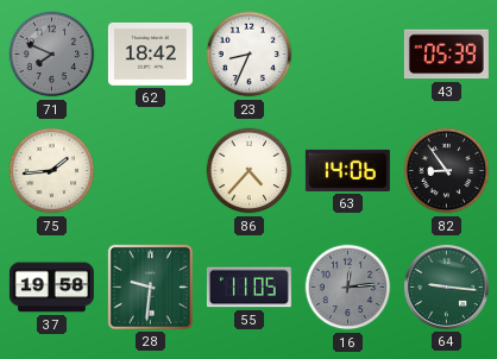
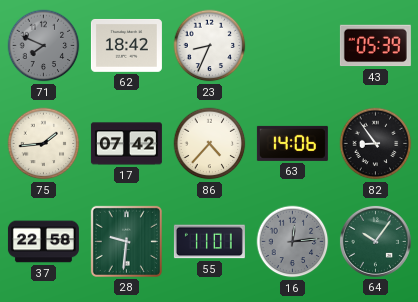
17: none -> 07:42
37: 19:58 -> 22:58
55: 11:05 -> 11:01
64: 9:16 -> 10:06
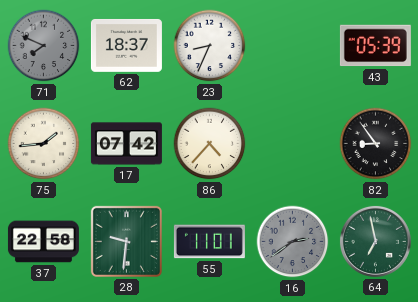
62: 18:42 -> 18:37
63: 14:06 -> none
16: 12:14 -> 2:39
64: 10:06 -> 6:58
